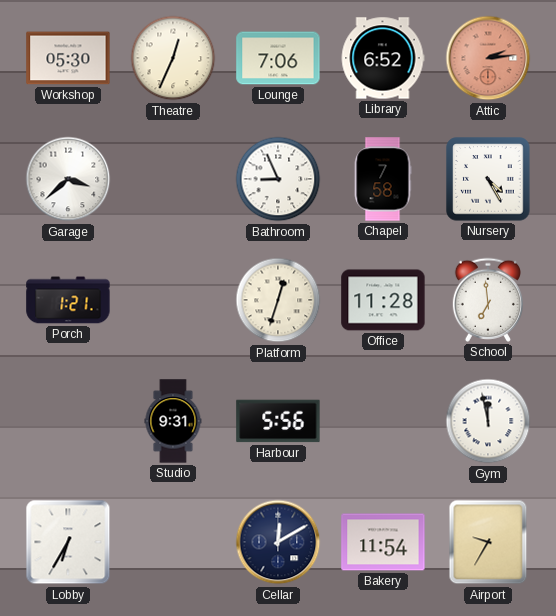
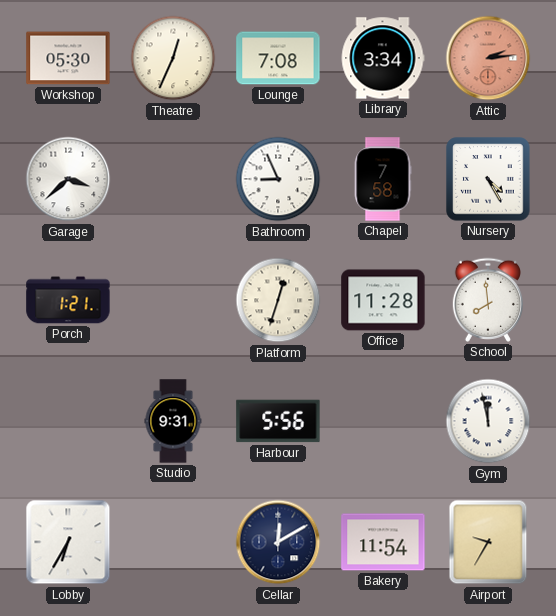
Lounge: 7:06 -> 7:08
Library: 6:52 -> 3:34
School: 6:59 -> 7:59
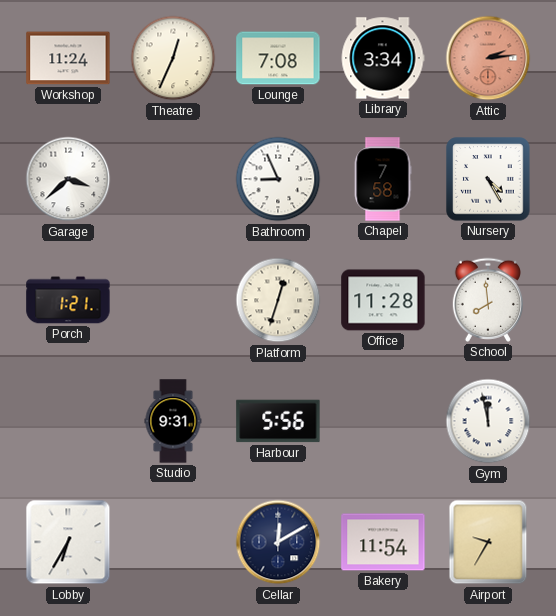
Workshop: 05:30 -> 11:24
